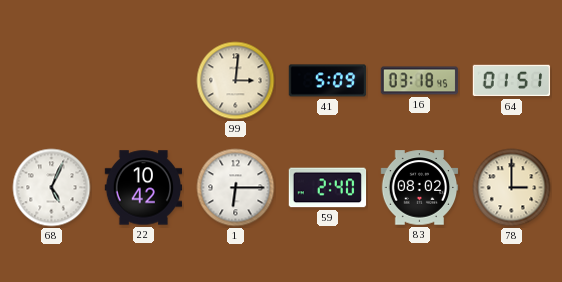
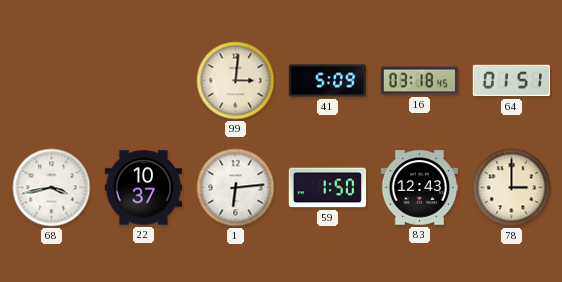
68: 5:04 -> 3:43
22: 10:42 -> 10:37
1: 6:15 -> 6:14
59: 2:40 -> 1:50
83: 08:02 -> 12:43
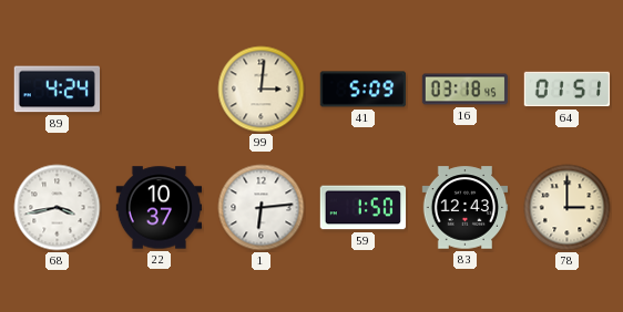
89: none -> 4:24
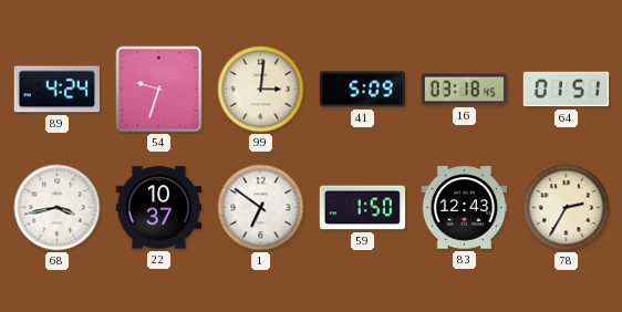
54: none -> 9:33
1: 6:14 -> 6:51
78: 3:00 -> 2:35
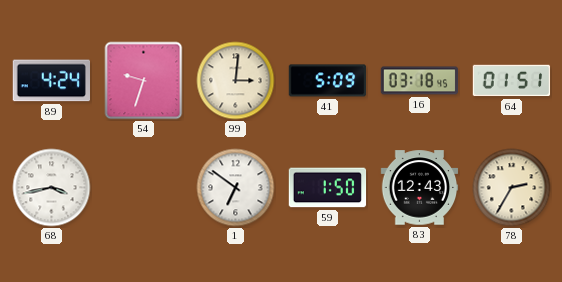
22: 10:37 -> none
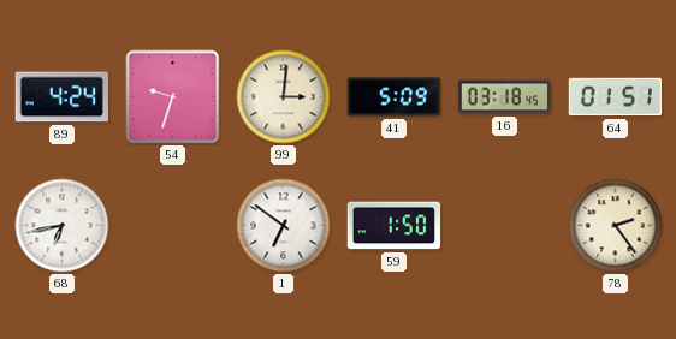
68: 3:43 -> 6:43
83: 12:43 -> none
78: 2:35 -> 2:24
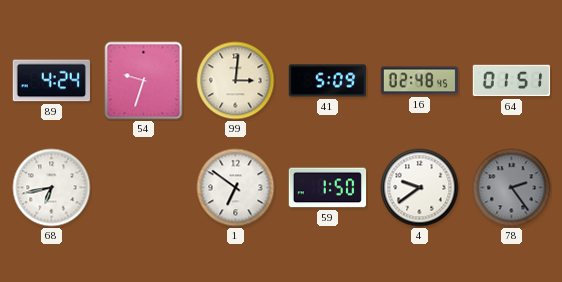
16: 03:18 -> 02:48
4: none -> 9:39
78 dial: cream -> grey
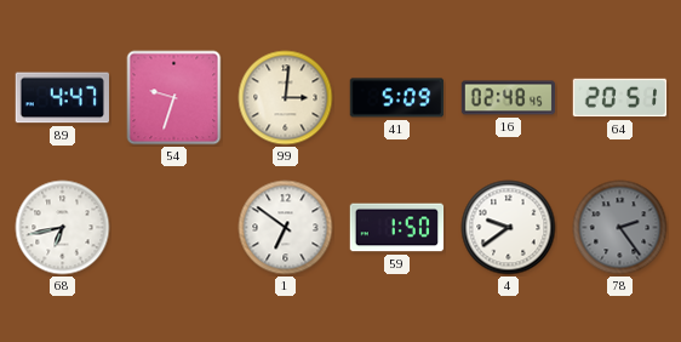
89: 4:24 -> 4:47
64: 01:51 -> 20:51
